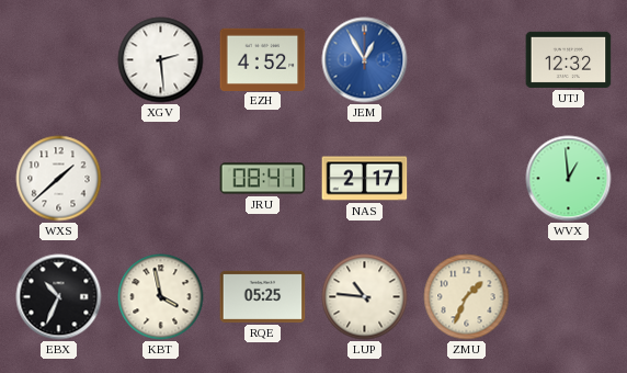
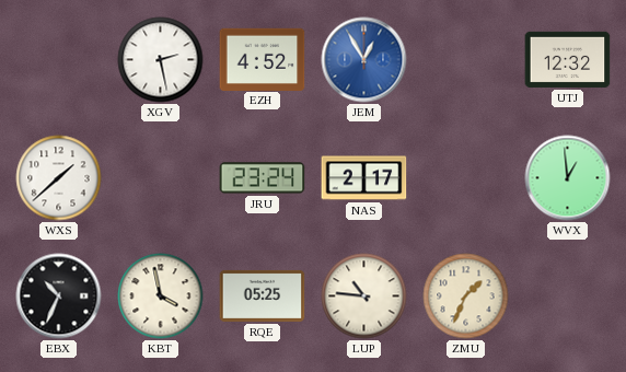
XGV: 2:29 -> 2:28
JRU: 08:41 -> 23:24
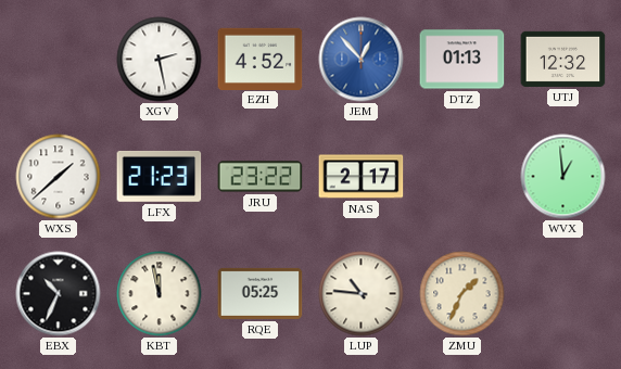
JEM: 12:55 -> 12:53
DTZ: none -> 01:13
LFX: none -> 21:23
JRU: 23:24 -> 23:22
KBT: 3:58 -> 11:58
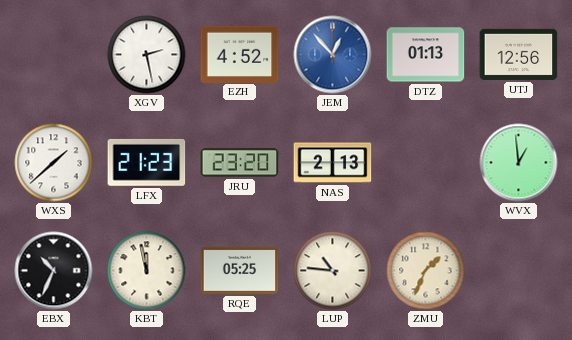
UTJ: 12:32 -> 12:56
JRU: 23:22 -> 23:20
NAS: 2:17 -> 2:13
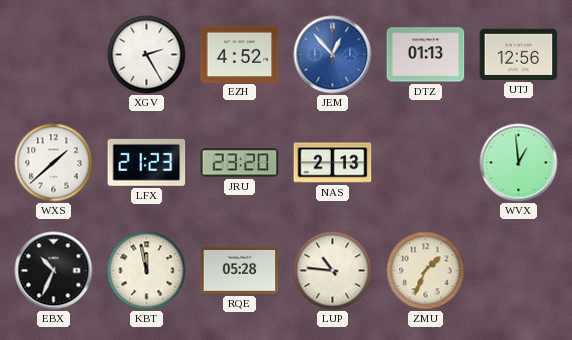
XGV: 2:28 -> 2:25
RQE: 05:25 -> 05:28
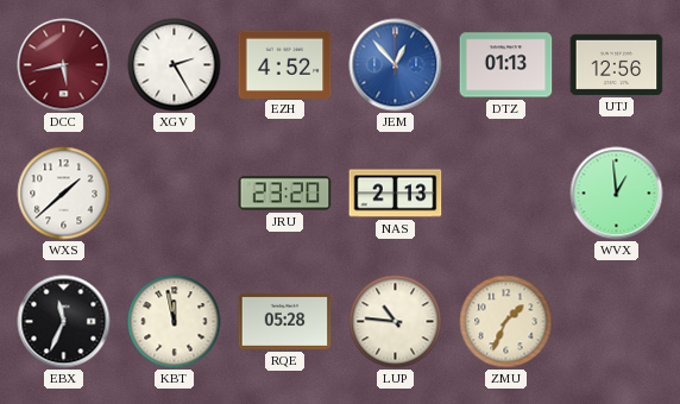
DCC: none -> 5:43
LFX: 21:23 -> none
EBX: 10:34 -> 11:34
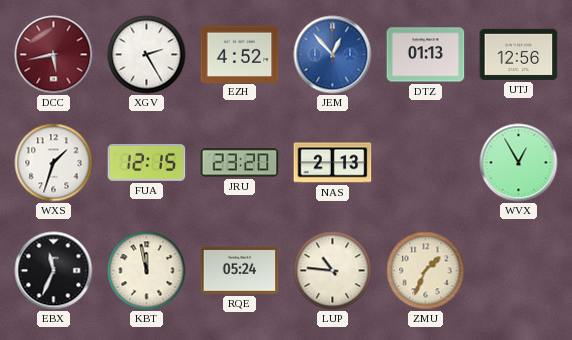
WXS: 1:38 -> 1:33
FUA: none -> 12:15
WVX: 12:59 -> 12:55
RQE: 05:28 -> 05:24
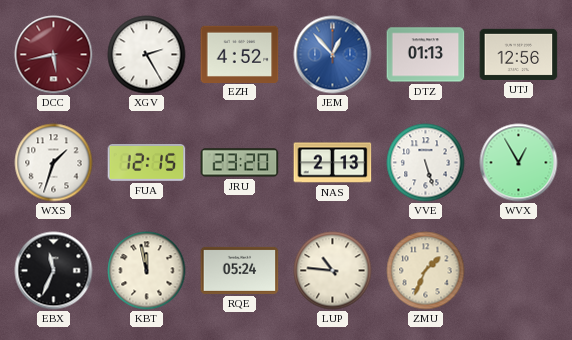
VVE: none -> 5:27
